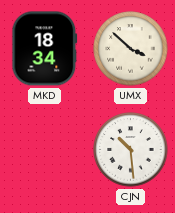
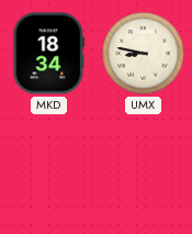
UMX: 3:52 -> 8:47
CJN: 10:29 -> none
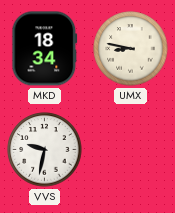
VVS: none -> 9:32
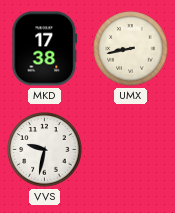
MKD: 18:34 -> 17:38
UMX: 8:47 -> 8:43
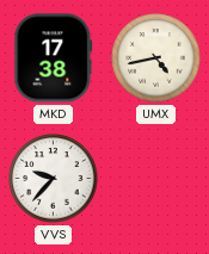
UMX: 8:43 -> 4:43
VVS: 9:32 -> 9:37
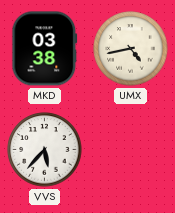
MKD: 17:38 -> 03:38
VVS: 9:37 -> 5:37
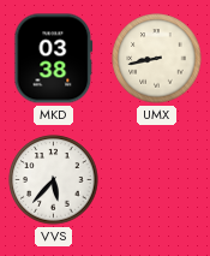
UMX: 4:43 -> 8:43
